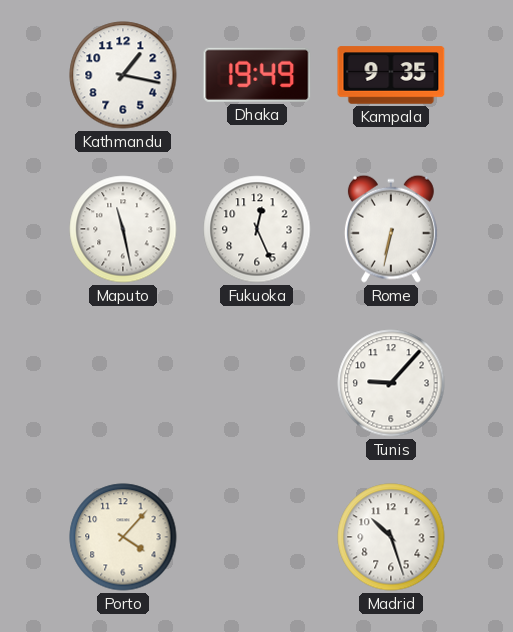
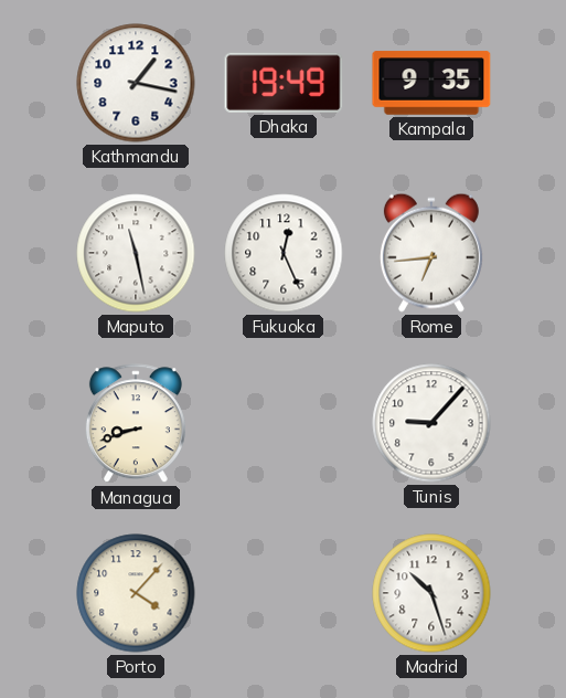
Rome: 6:32 -> 6:44
Managua: none -> 8:42
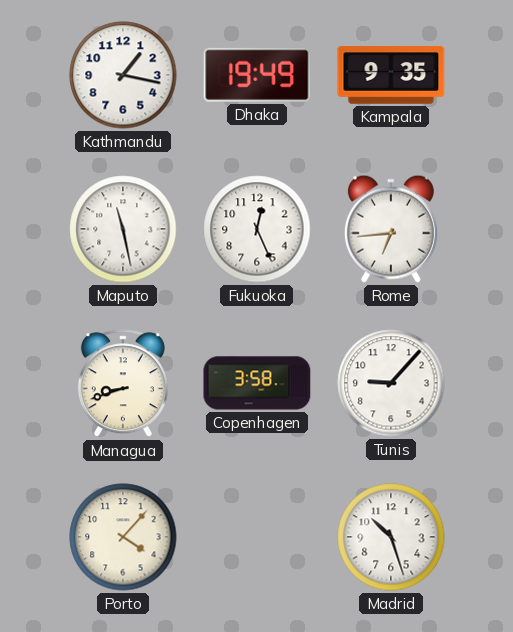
Copenhagen: none -> 3:58
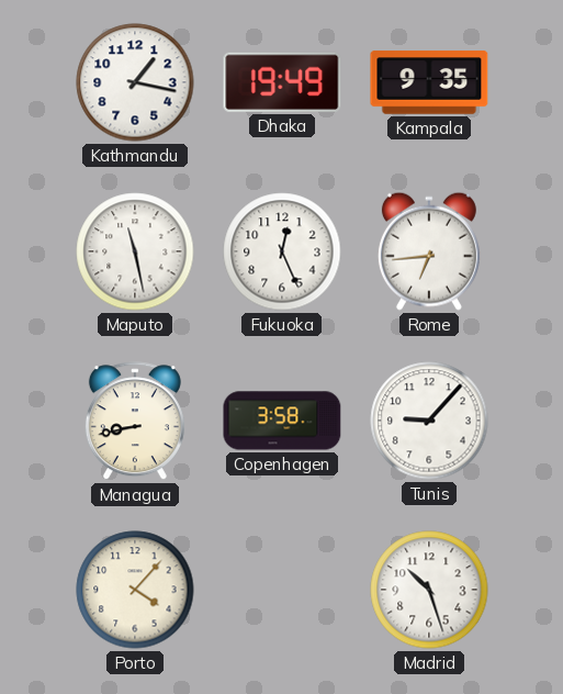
Managua: 8:42 -> 8:43
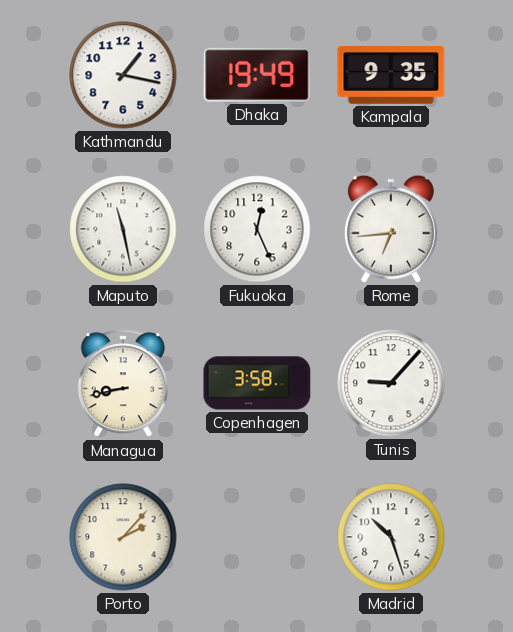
Porto: 4:07 -> 2:07
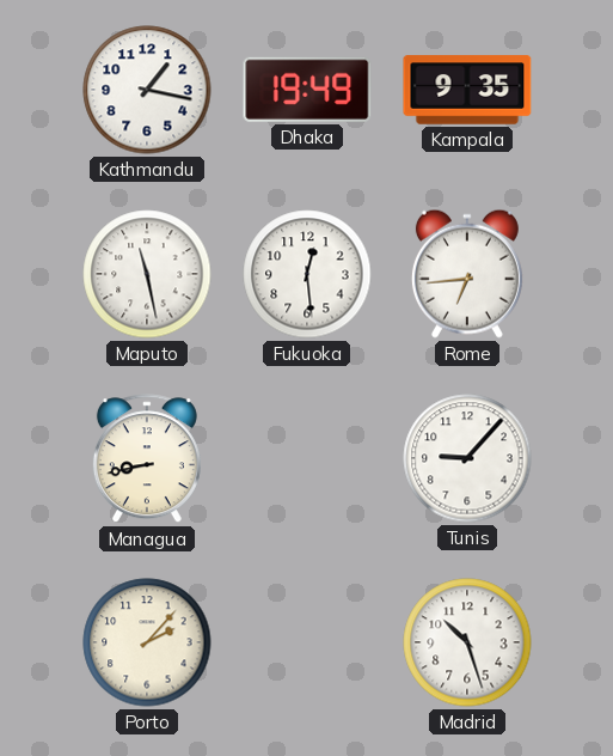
Fukuoka: 12:26 -> 12:29
Copenhagen: 3:58 -> none
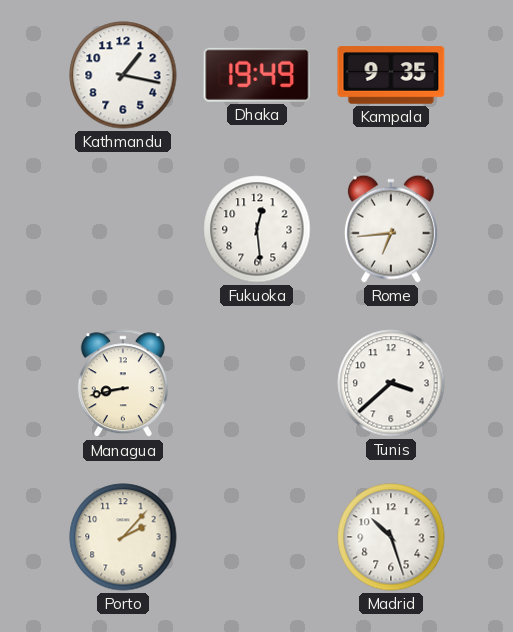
Maputo: 11:28 -> none
Tunis: 9:07 -> 3:38
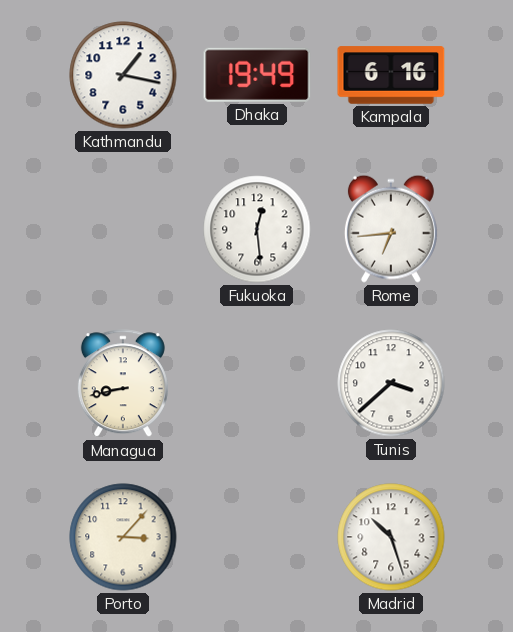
Kampala: 9:35 -> 6:16
Porto: 2:07 -> 3:07
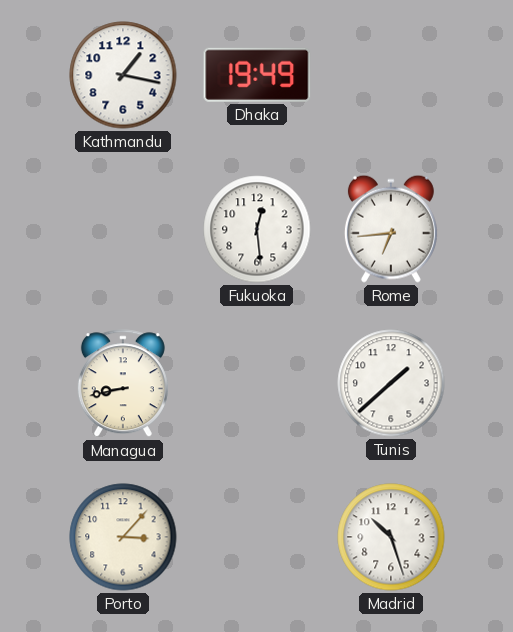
Kampala: 6:16 -> none
Tunis: 3:38 -> 1:38
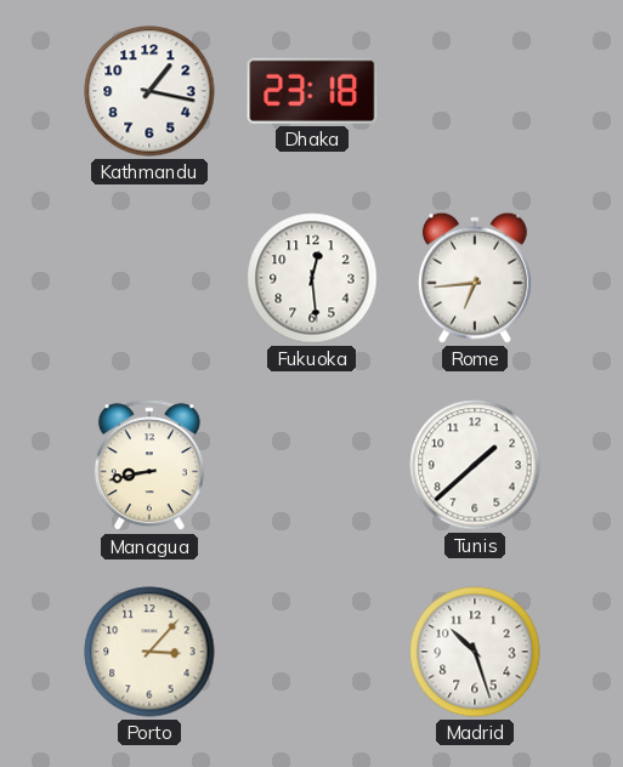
Dhaka: 19:49 -> 23:18
